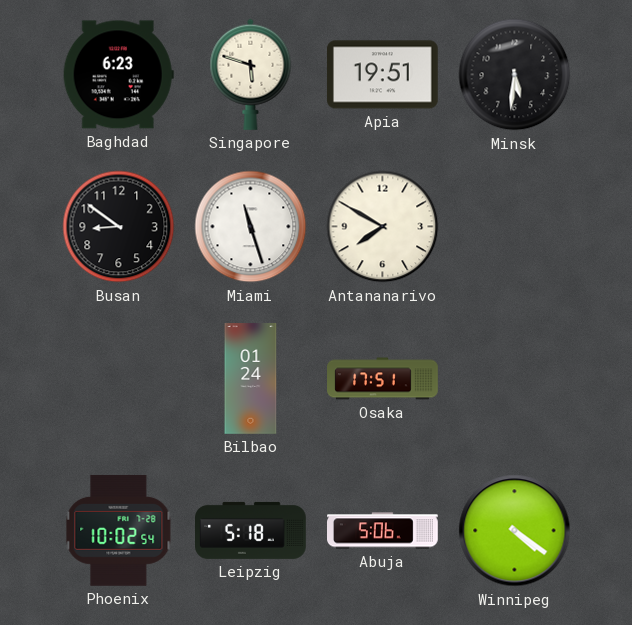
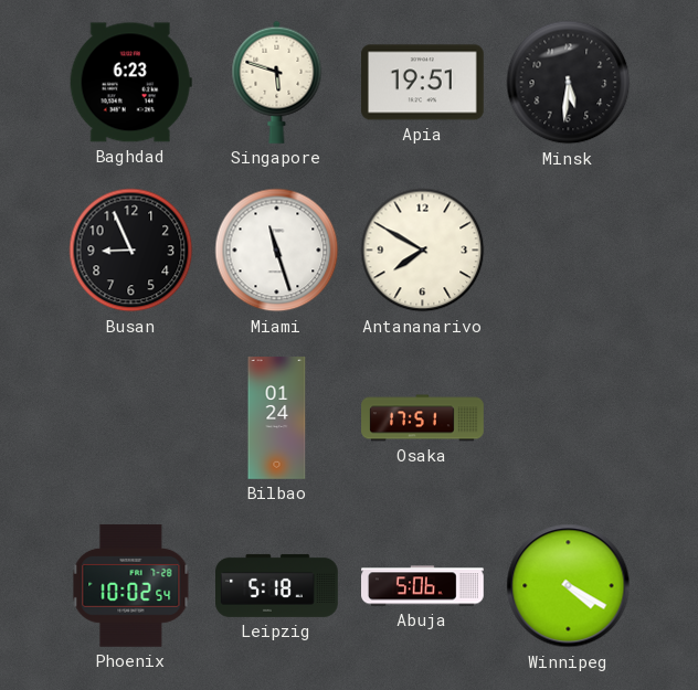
Busan: 8:51 -> 8:56
Winnipeg: 4:21 -> 4:20
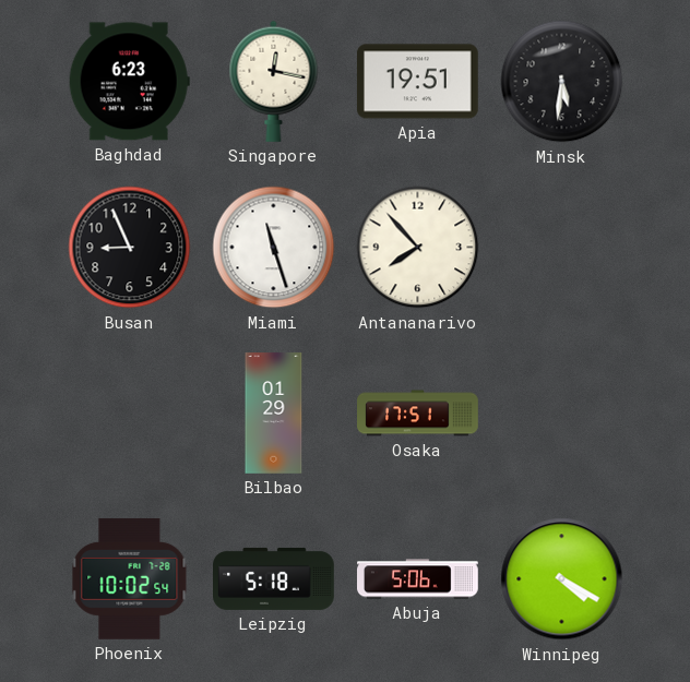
Singapore: 5:48 -> 12:17
Antananarivo: 7:50 -> 7:53
Bilbao: 01:24 -> 01:29
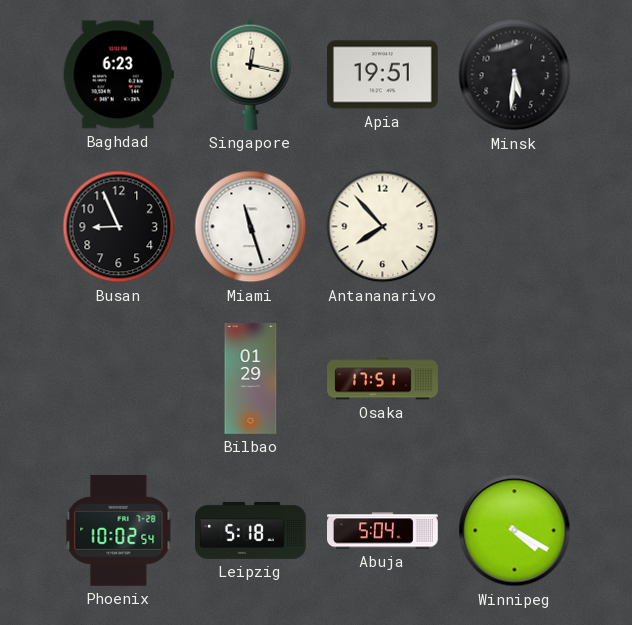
Abuja: 5:06 -> 5:04
